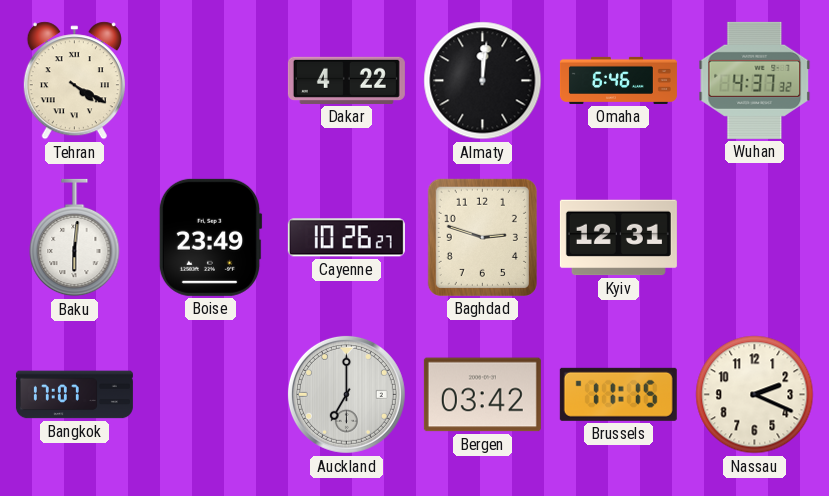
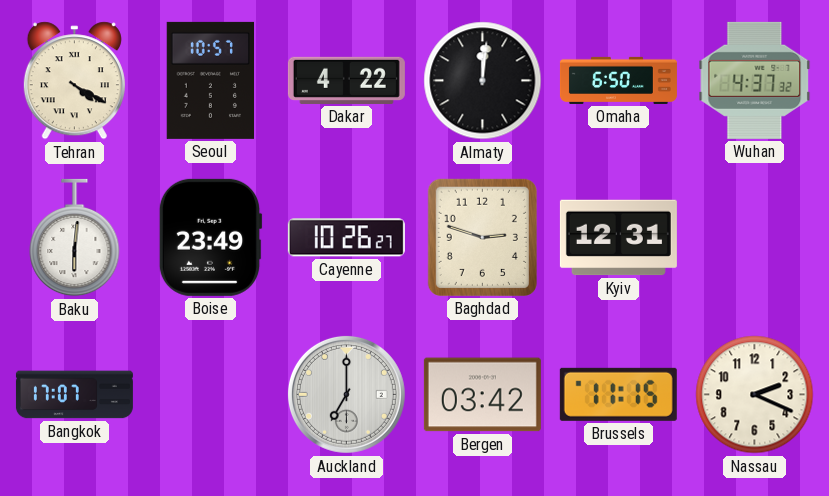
Seoul: none -> 10:57
Omaha: 6:46 -> 6:50
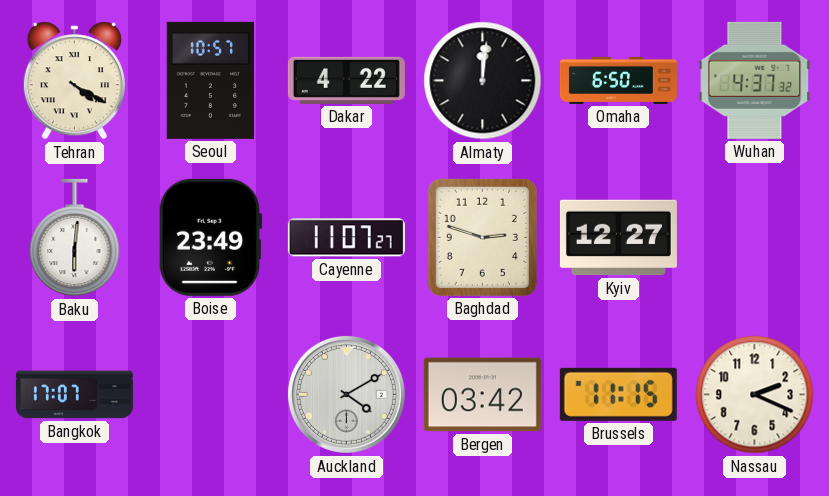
Cayenne: 10:26 -> 11:07
Kyiv: 12:31 -> 12:27
Auckland: 7:00 -> 4:10
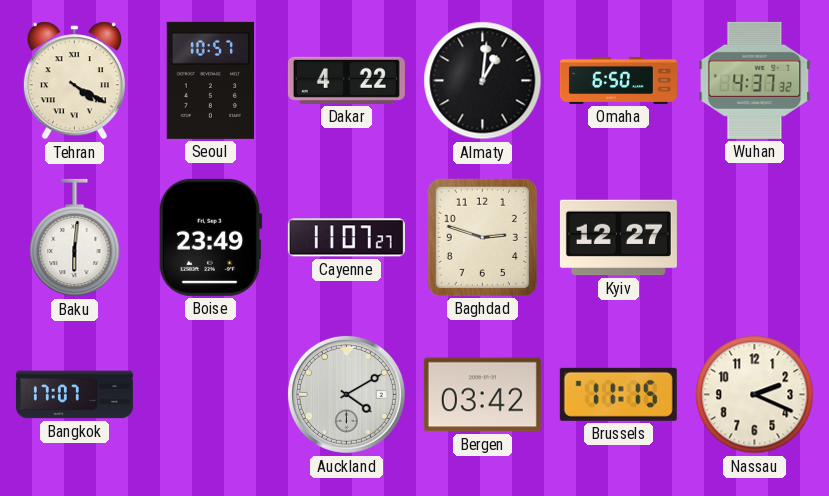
Almaty: 12:01 -> 1:01
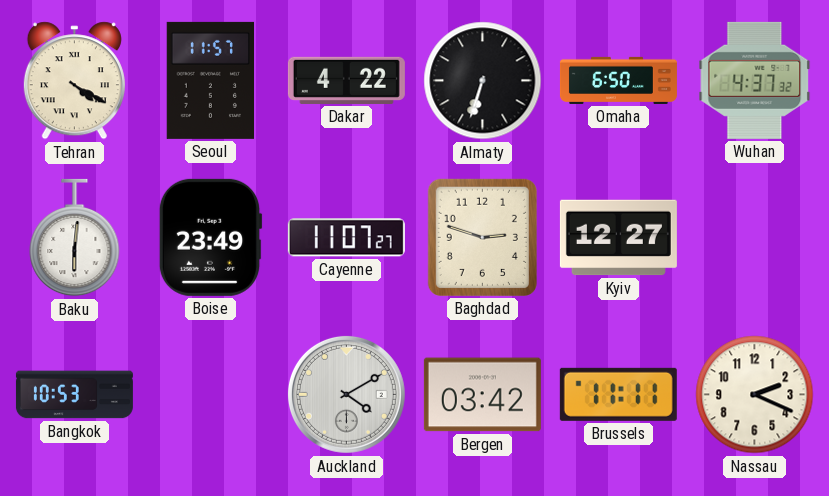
Seoul: 10:57 -> 11:57
Almaty: 1:01 -> 6:33
Bangkok: 17:07 -> 10:53
Brussels: 11:15 -> 11:11
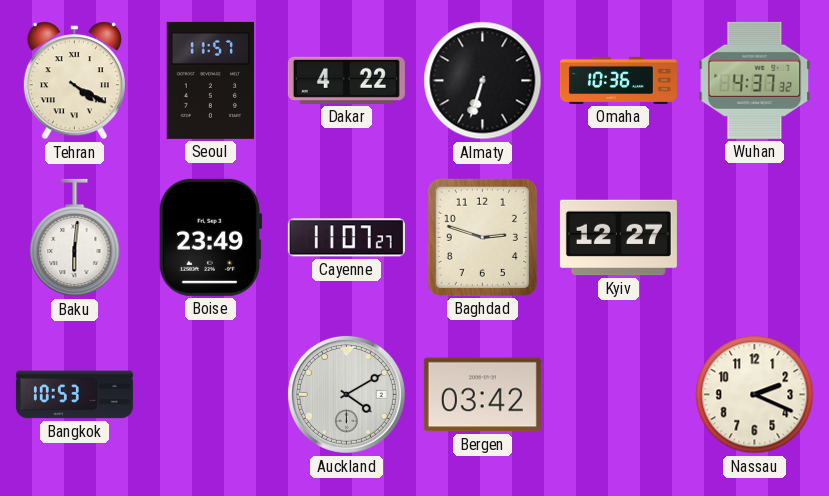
Omaha: 6:50 -> 10:36
Brussels: 11:11 -> none
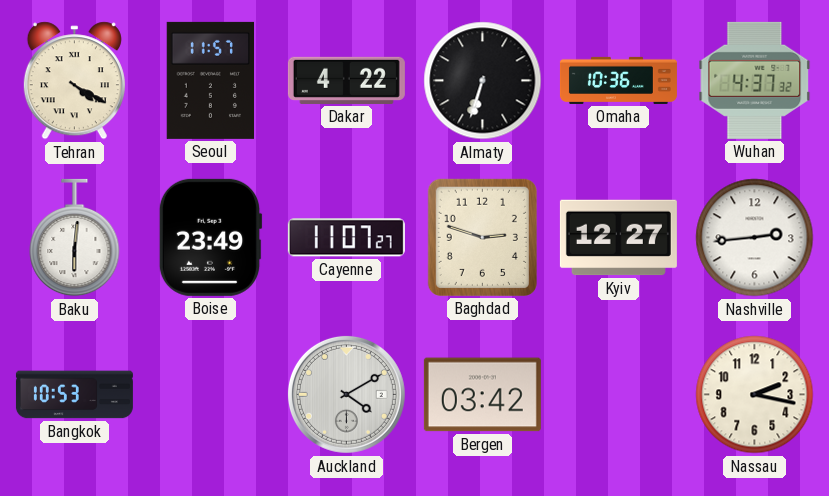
Nashville: none -> 2:44
Nassau: 2:19 -> 2:17
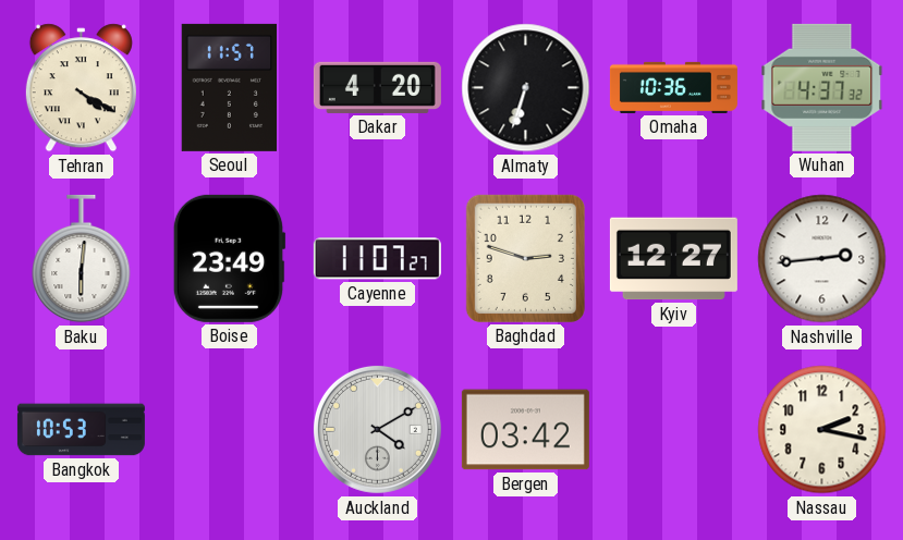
Dakar: 4:22 -> 4:20
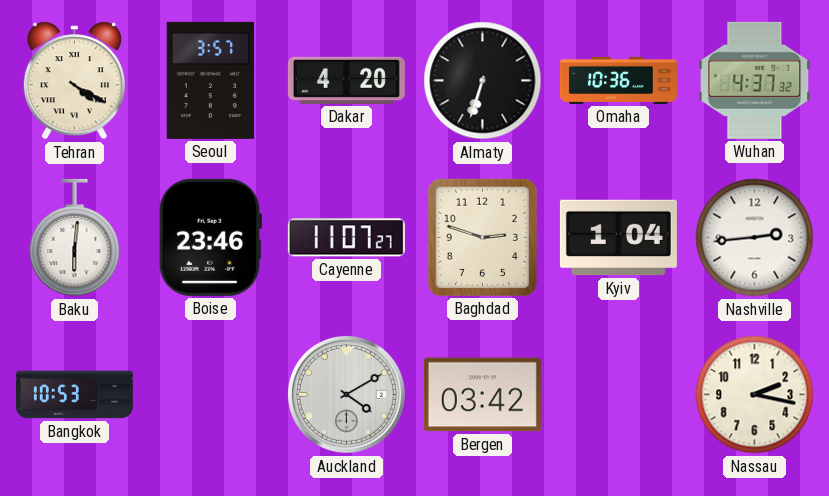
Seoul: 11:57 -> 3:57
Boise: 23:49 -> 23:46
Kyiv: 12:27 -> 1:04
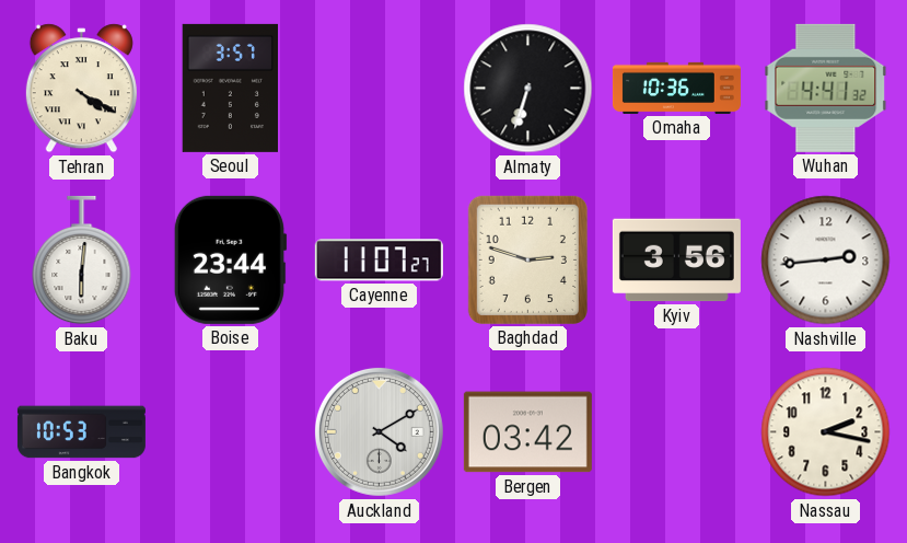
Dakar: 4:20 -> none
Wuhan: 4:37 -> 4:41
Boise: 23:46 -> 23:44
Kyiv: 1:04 -> 3:56
